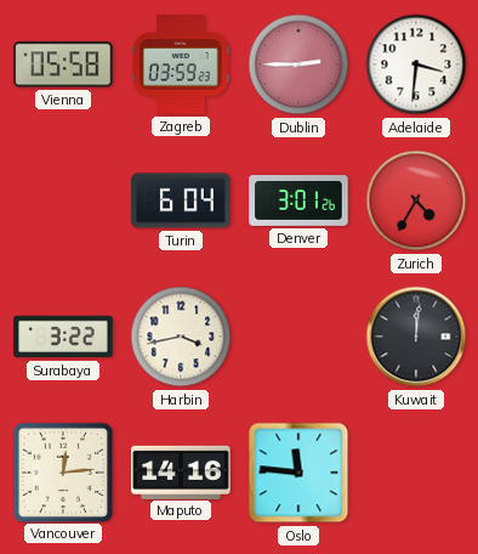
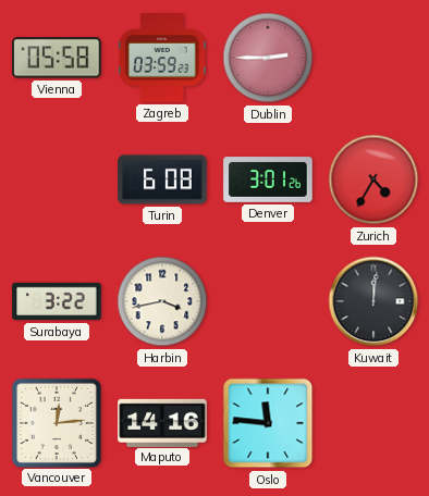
Adelaide: 3:31 -> none
Turin: 6:04 -> 6:08
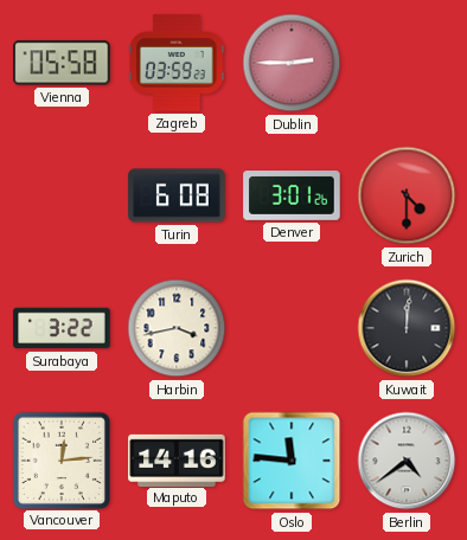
Zurich: 4:35 -> 4:30
Berlin: none -> 4:39
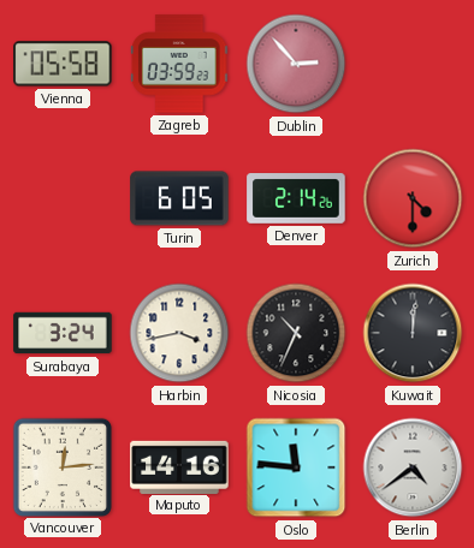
Dublin: 2:45 -> 2:53
Turin: 6:08 -> 6:05
Denver: 3:01 -> 2:14
Surabaya: 3:22 -> 3:24
Nicosia: none -> 10:34
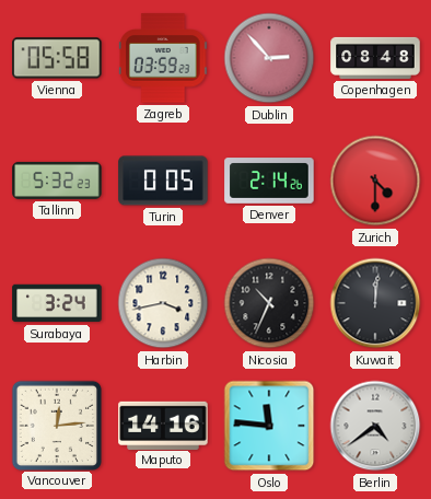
Copenhagen: none -> 08:48
Tallinn: none -> 5:32
Turin: 6:05 -> 0:05
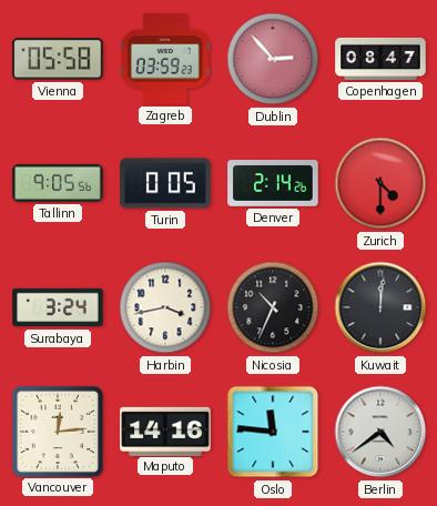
Copenhagen: 08:48 -> 08:47
Tallinn: 5:32 -> 9:05
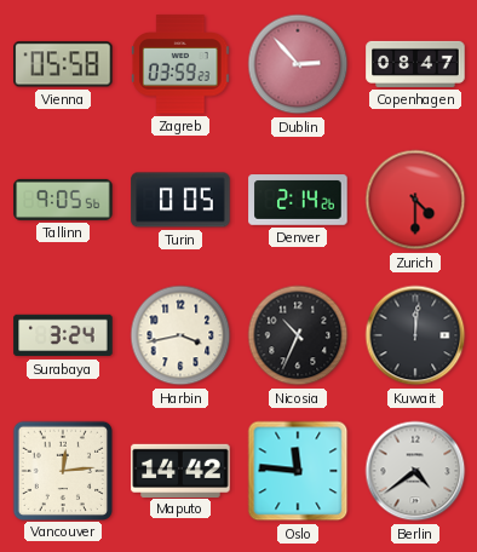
Maputo: 14:16 -> 14:42
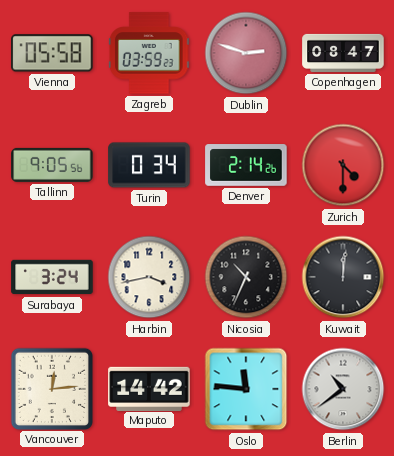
Dublin: 2:53 -> 2:48
Turin: 0:05 -> 0:34
Berlin: 4:39 -> 10:39
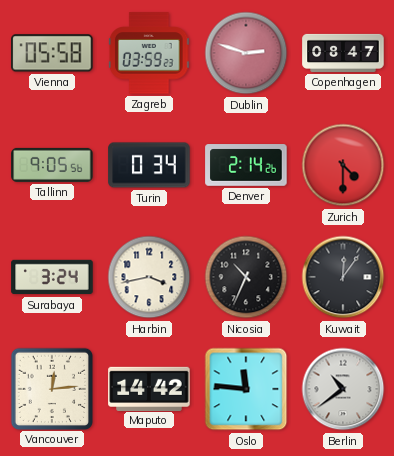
Kuwait: 12:01 -> 12:06
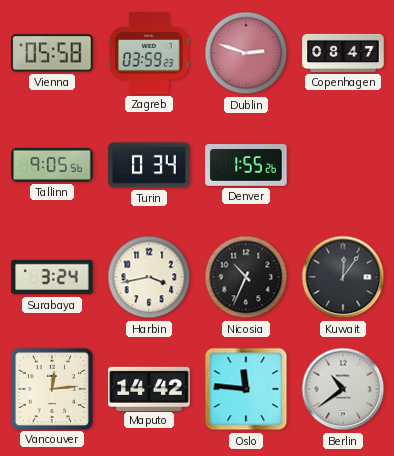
Denver: 2:14 -> 1:55
Zurich: 4:30 -> none
